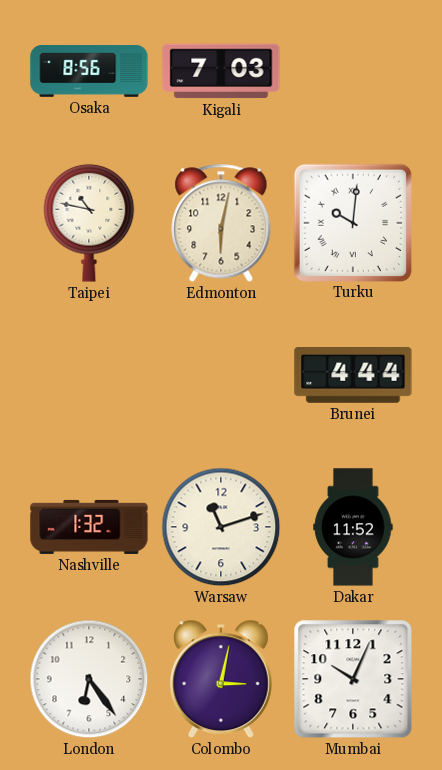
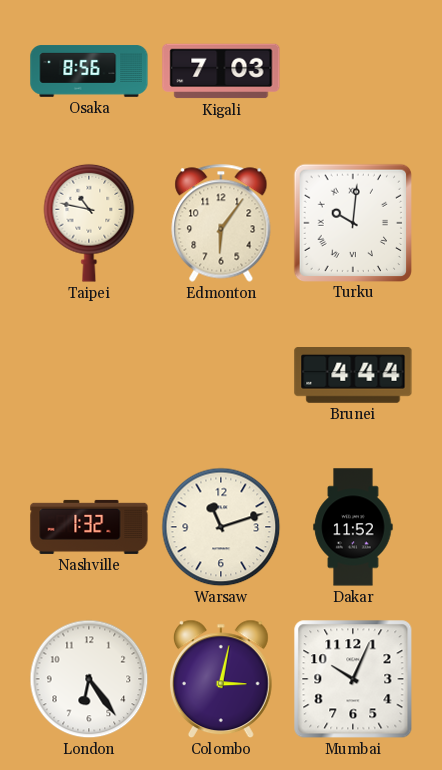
Edmonton: 6:02 -> 6:06
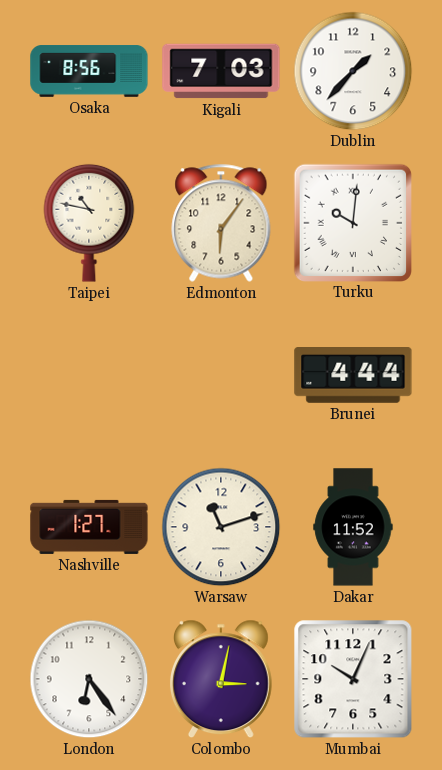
Dublin: none -> 1:37
Nashville: 1:32 -> 1:27
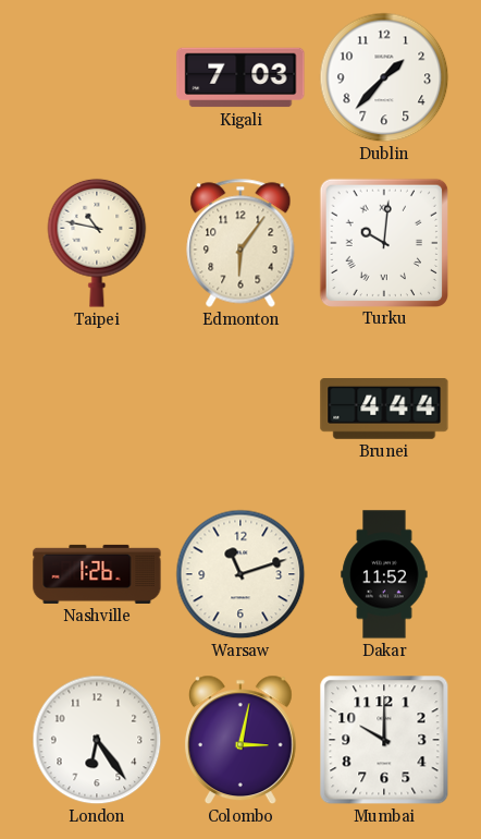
Osaka: 8:56 -> none
Nashville: 1:27 -> 1:26
Mumbai: 10:04 -> 10:00
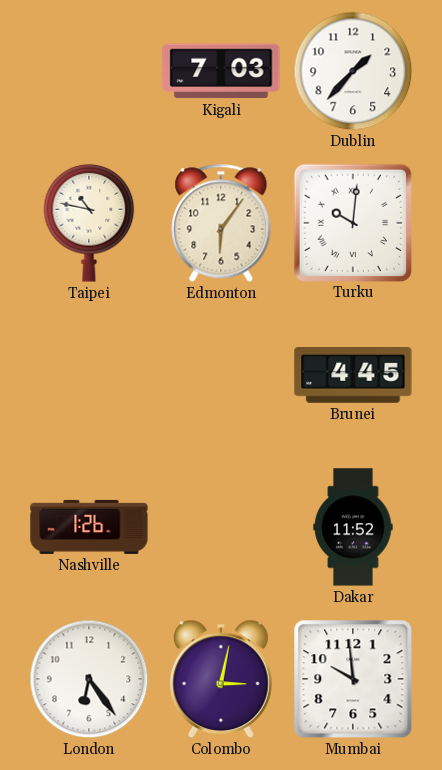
Brunei: 4:44 -> 4:45
Warsaw: 11:12 -> none
Mumbai: 10:00 -> 9:59
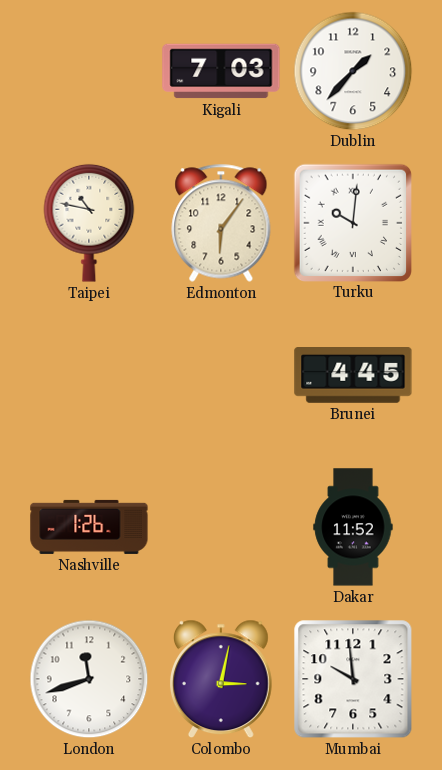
London: 6:24 -> 11:42
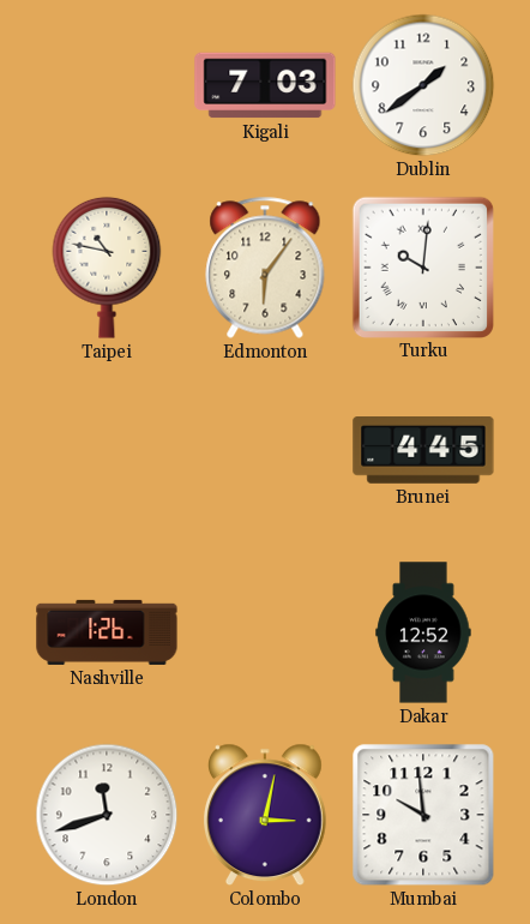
Dublin: 1:37 -> 1:39
Dakar: 11:52 -> 12:52
